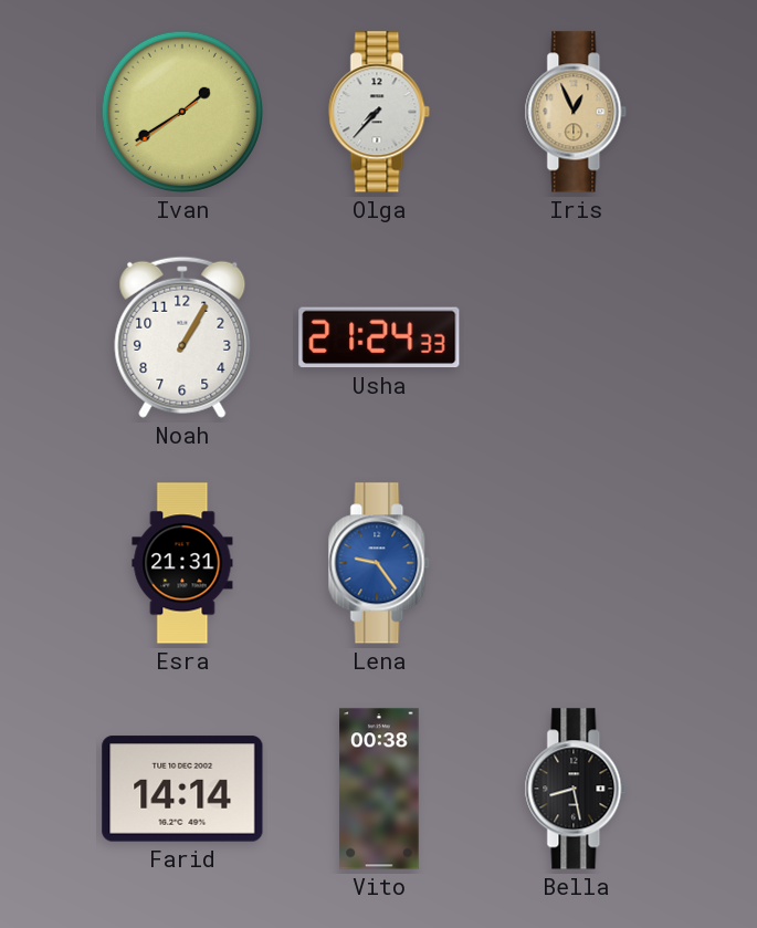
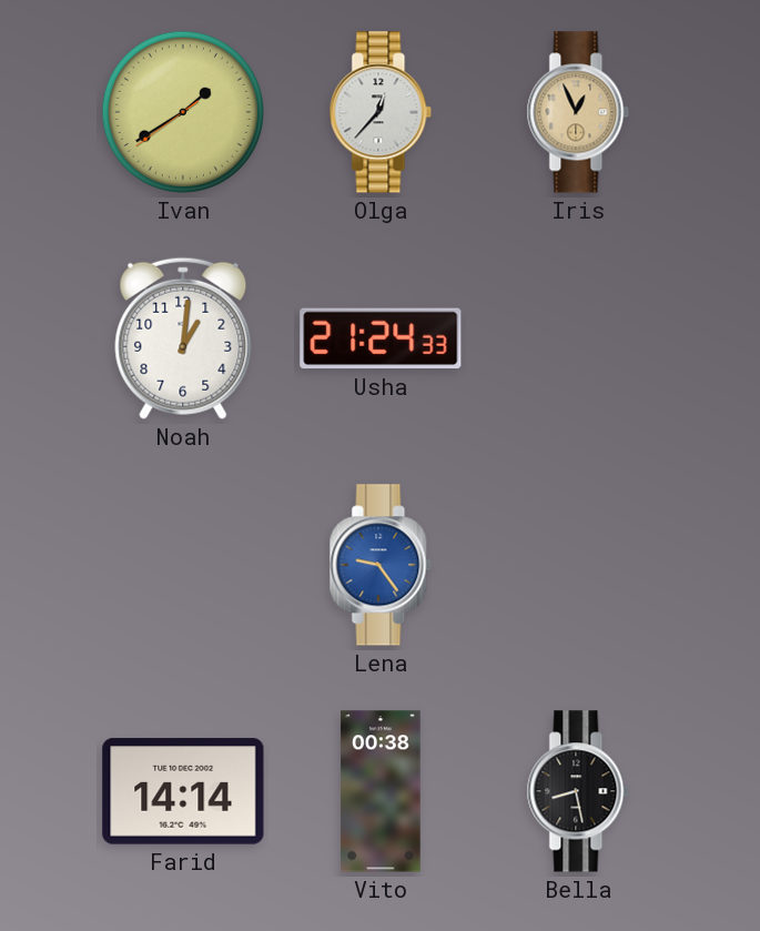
Olga: 7:37 -> 12:37
Noah: 1:05 -> 1:01
Esra: 21:31 -> none
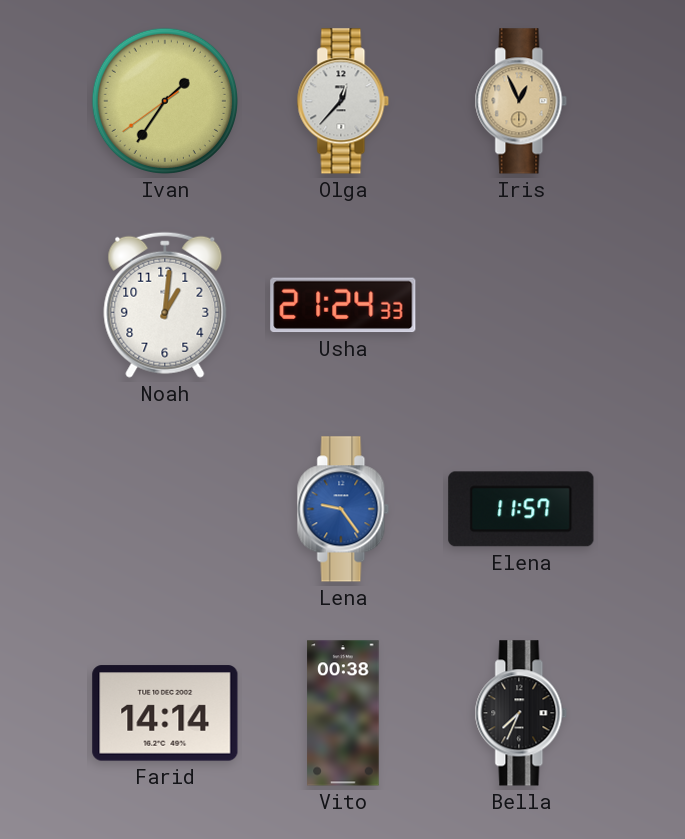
Ivan: 1:39 -> 1:35
Elena: none -> 11:57
Bella: 8:28 -> 7:34
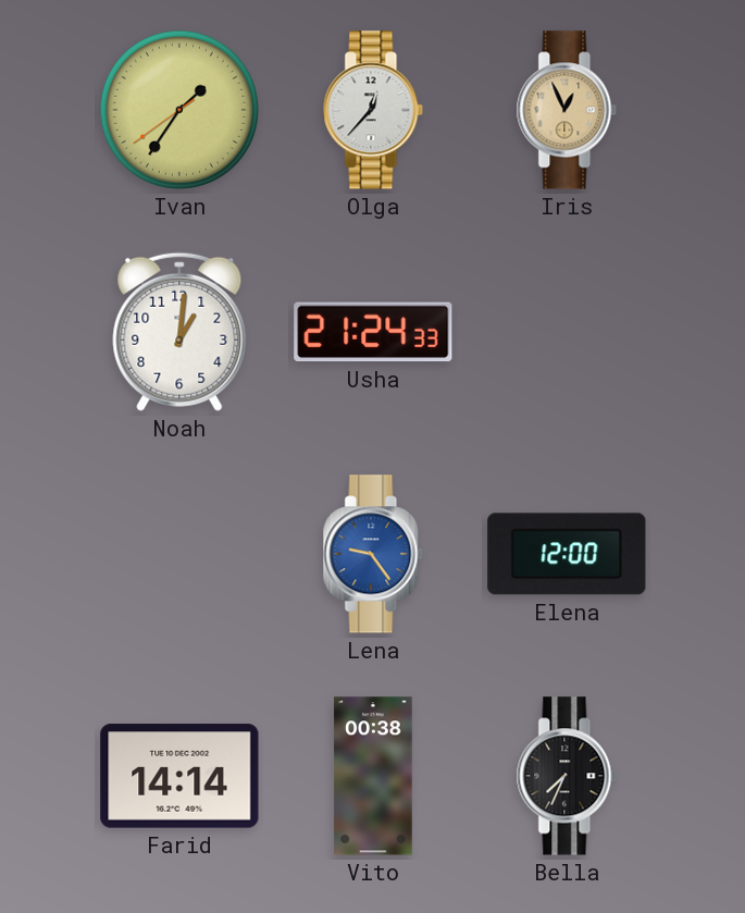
Elena: 11:57 -> 12:00
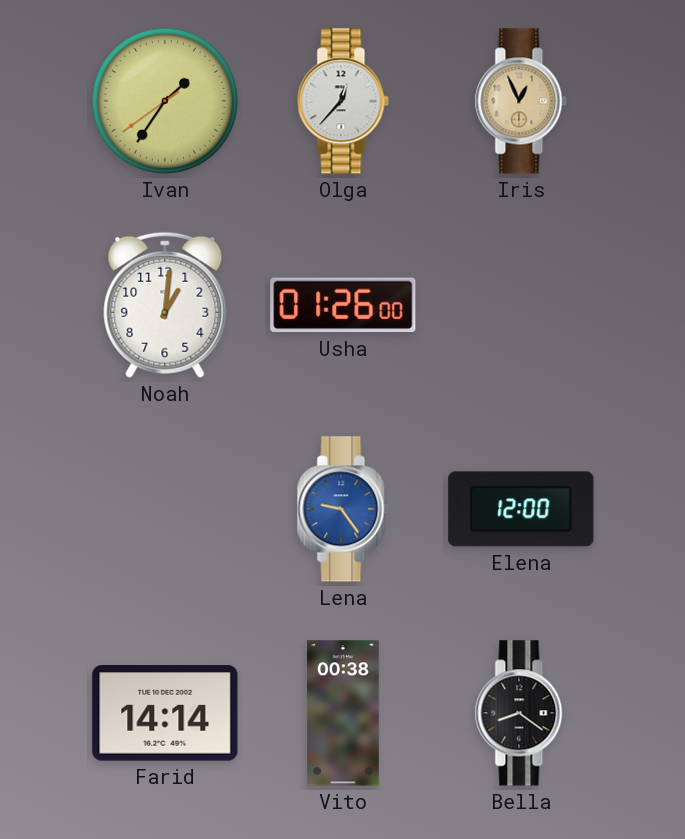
Usha: 21:24 -> 01:26
Bella: 7:34 -> 8:21
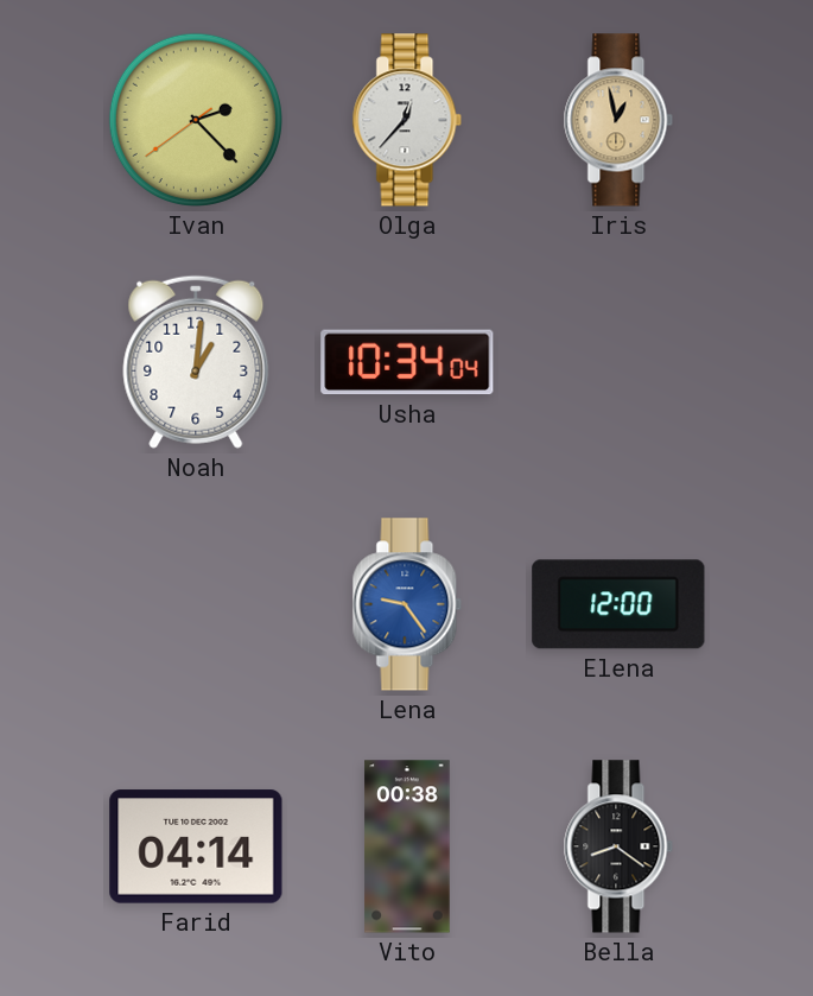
Ivan: 1:35 -> 2:22
Iris: 12:56 -> 12:58
Usha: 01:26 -> 10:34
Farid: 14:14 -> 04:14
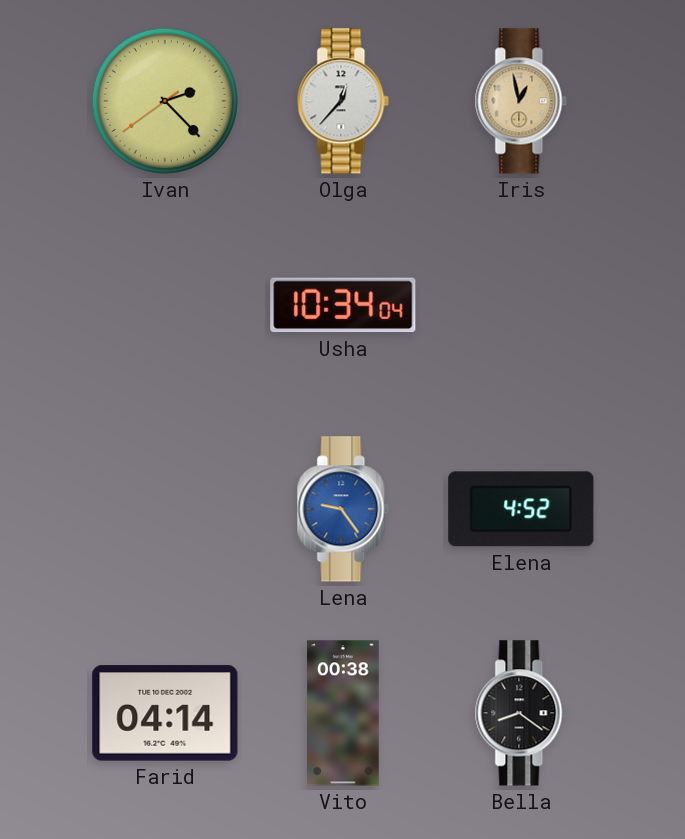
Noah: 1:01 -> none
Elena: 12:00 -> 4:52
